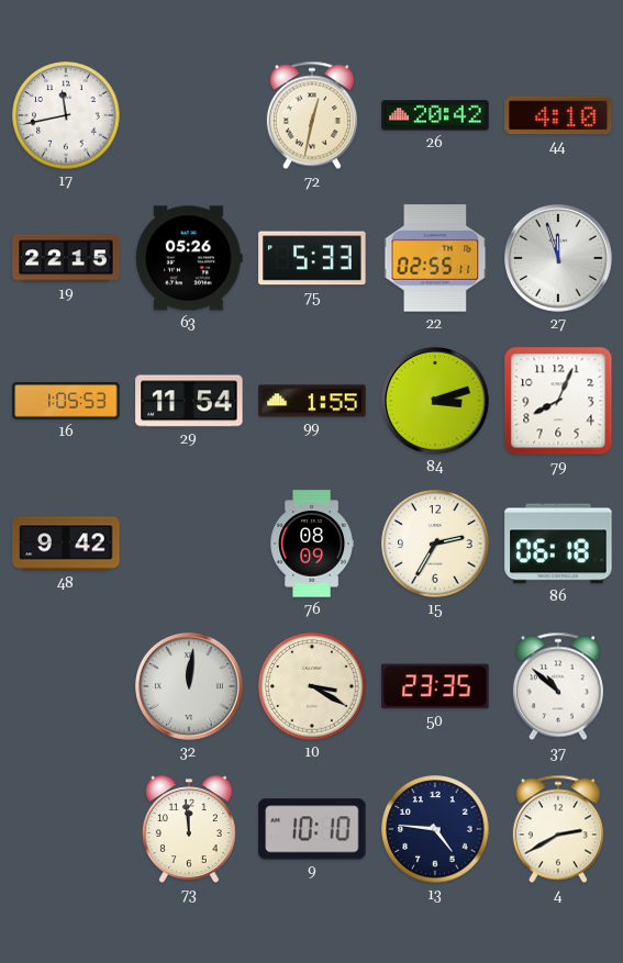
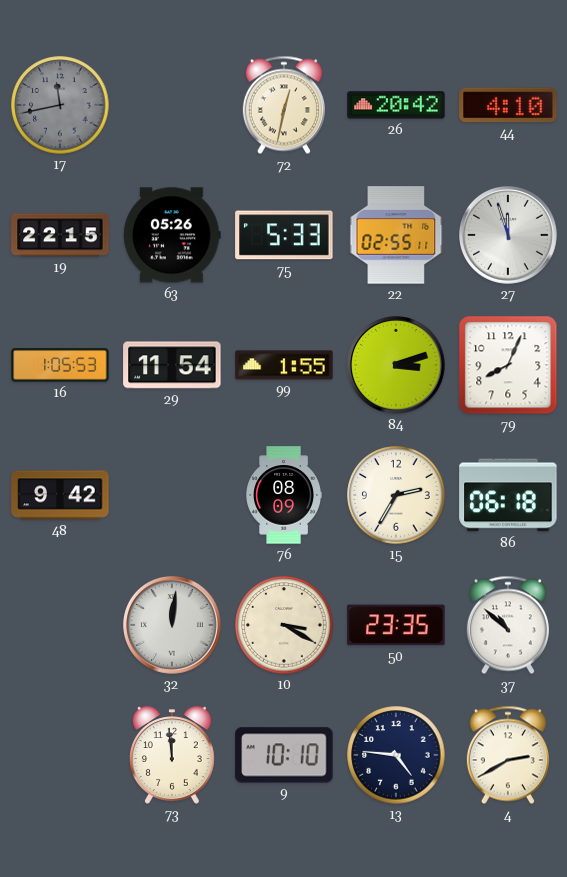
17 dial: white -> grey
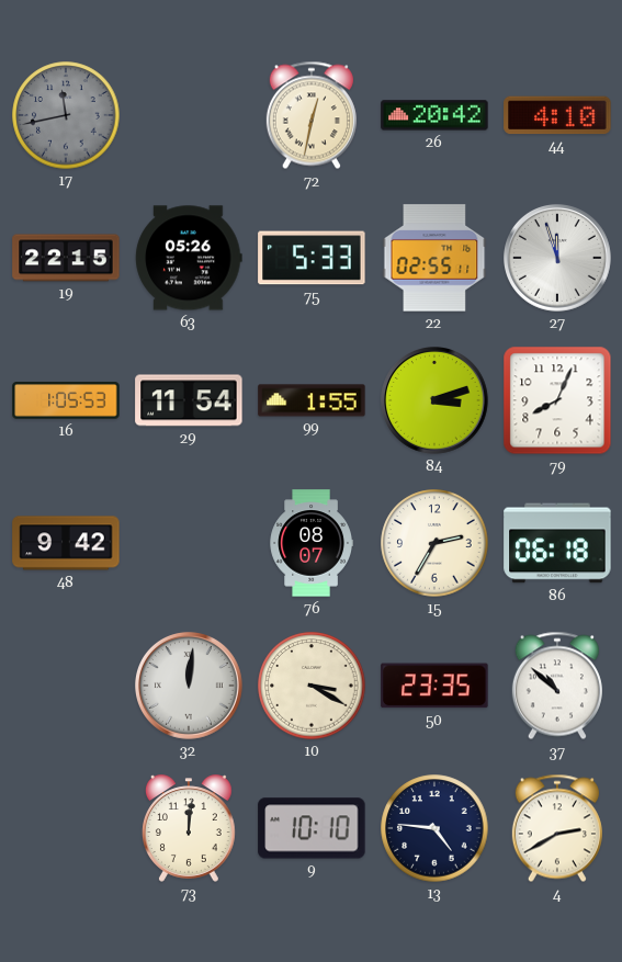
76: 08:09 -> 08:07
73: 11:59 -> 12:01
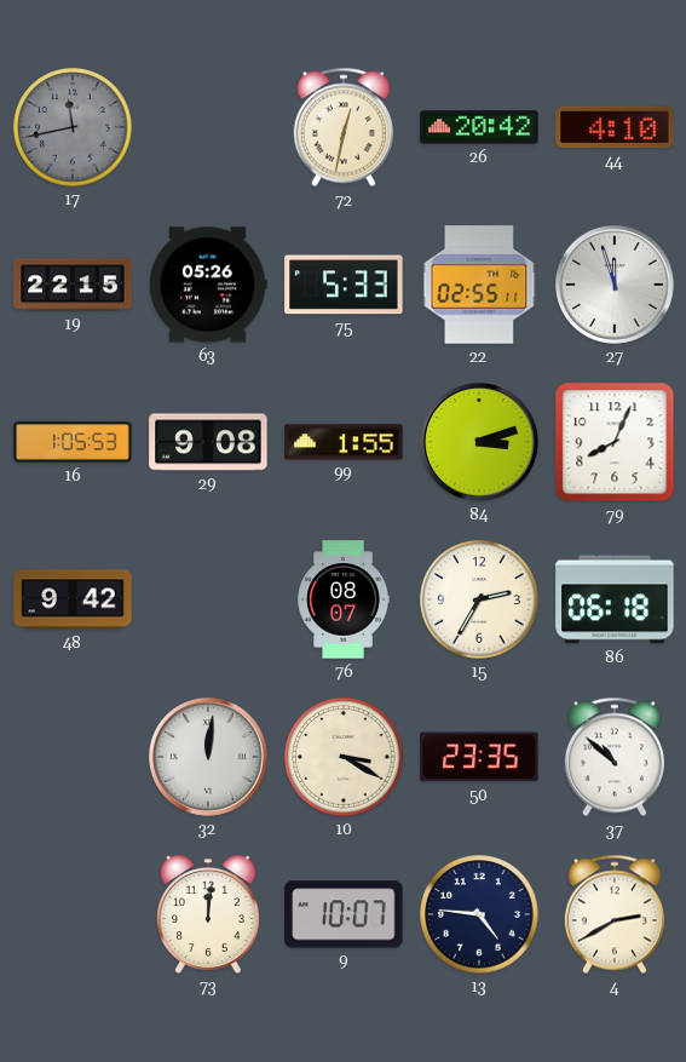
29: 11:54 -> 9:08
9: 10:10 -> 10:07
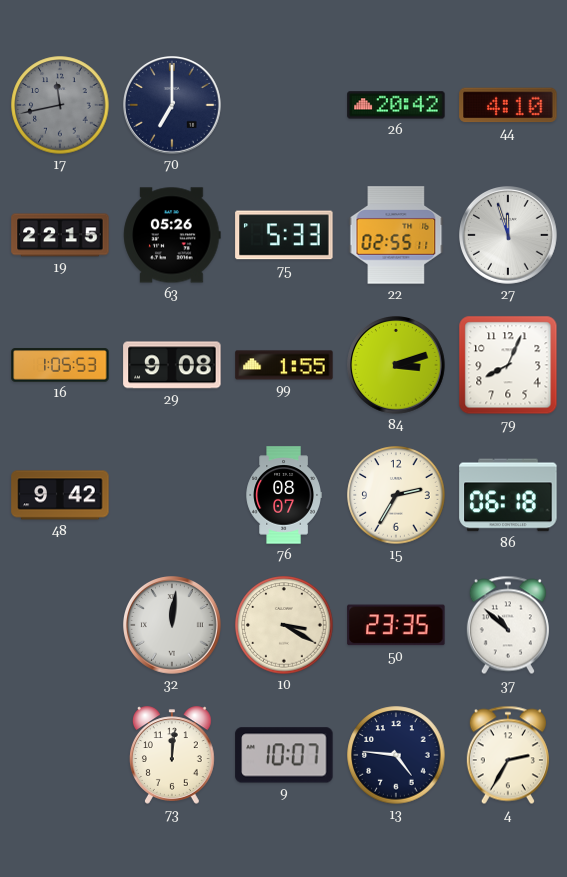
70: none -> 7:00
72: 12:32 -> none
4: 2:40 -> 2:35
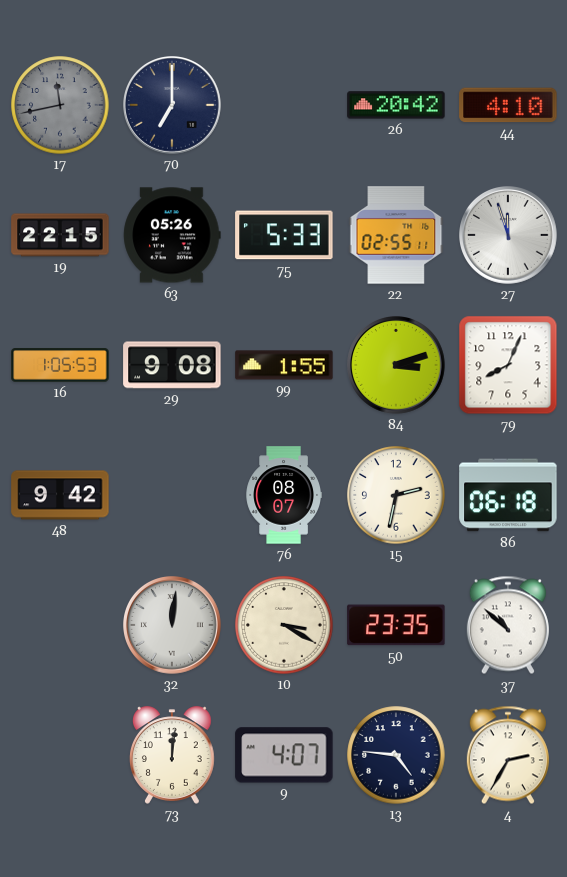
15: 2:35 -> 2:32
9: 10:07 -> 4:07
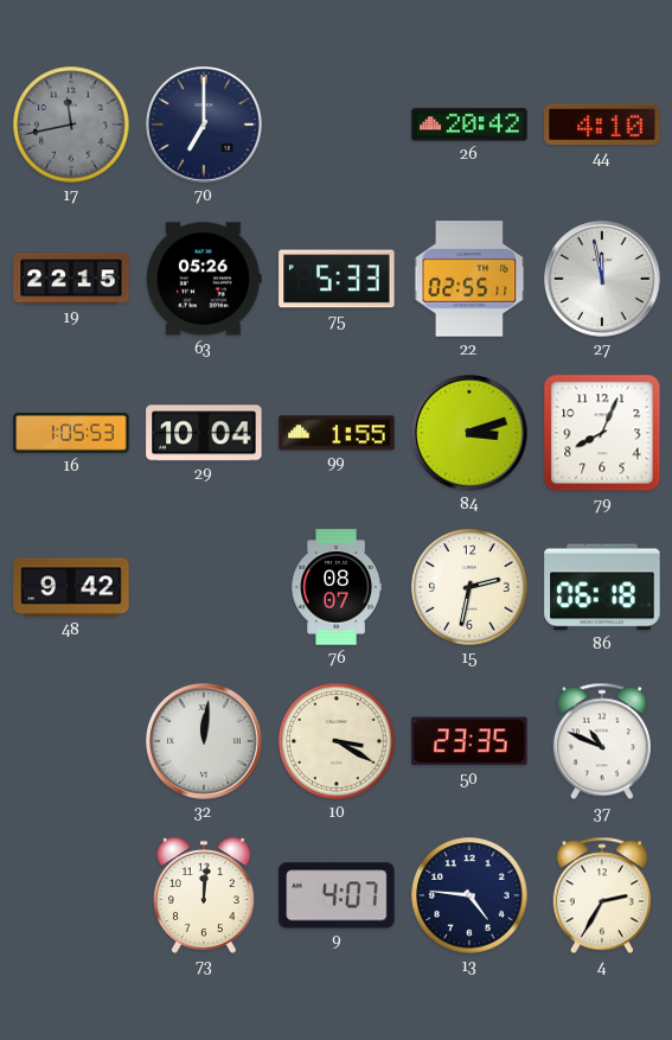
27: 11:57 -> 11:58
29: 9:08 -> 10:04
37: 10:52 -> 10:49
